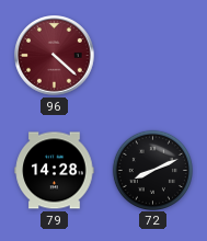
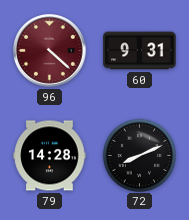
60: none -> 9:31
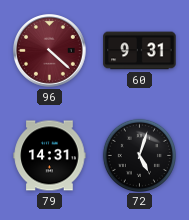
79: 14:28 -> 14:31
72: 8:11 -> 5:03
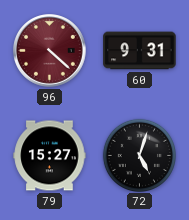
79: 14:31 -> 15:27
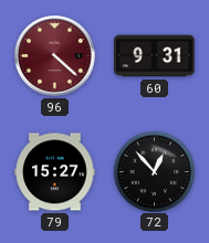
72: 5:03 -> 12:53
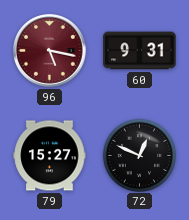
96: 4:22 -> 5:17
72: 12:53 -> 12:49
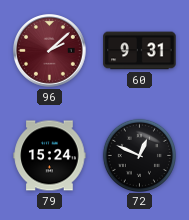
96: 5:17 -> 2:08
79: 15:27 -> 15:24
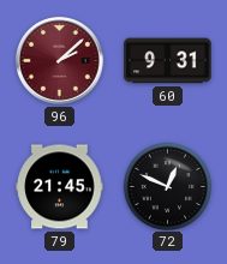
79: 15:24 -> 21:45
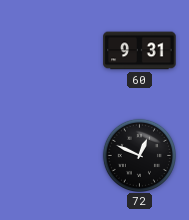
96: 2:08 -> none
79: 21:45 -> none
